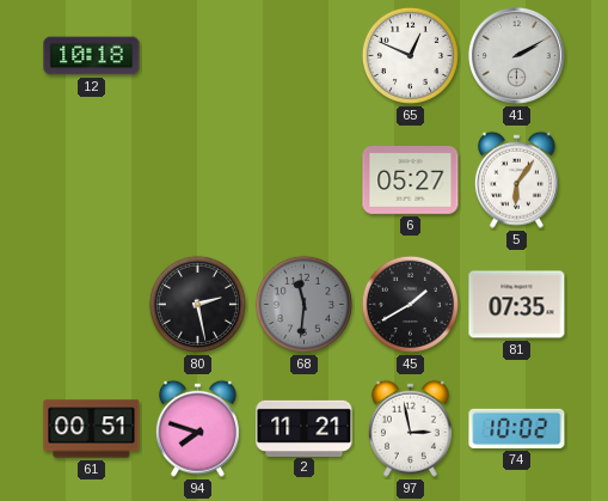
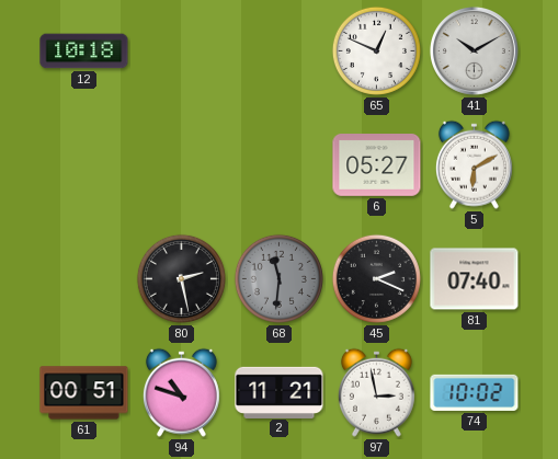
41: 2:10 -> 10:10
5: 6:06 -> 6:10
45: 1:40 -> 2:19
81: 07:35 -> 07:40
94: 7:48 -> 10:48
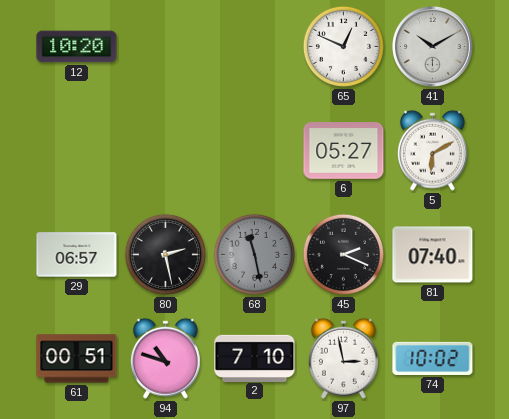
12: 10:18 -> 10:20
29: none -> 06:57
68: 11:31 -> 11:28
2: 11:21 -> 7:10
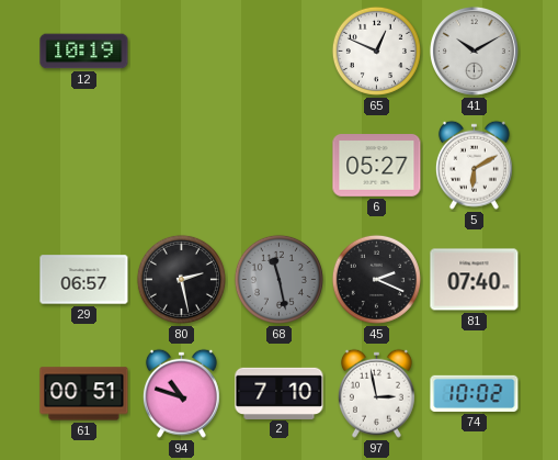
12: 10:20 -> 10:19
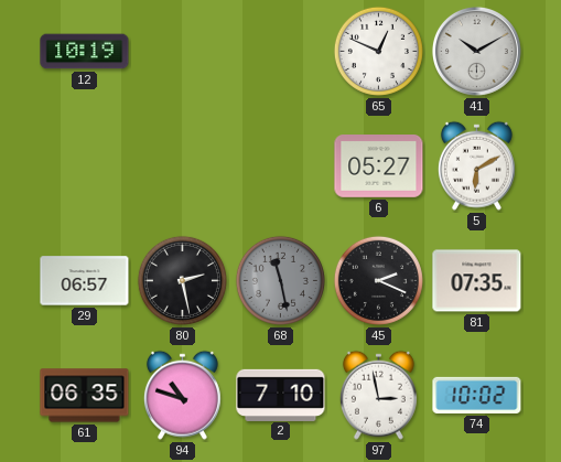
81: 07:40 -> 07:35
61: 00:51 -> 06:35
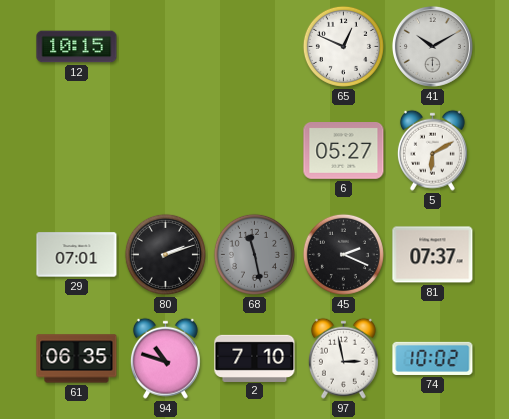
12: 10:19 -> 10:15
29: 06:57 -> 07:01
80: 2:28 -> 2:12
81: 07:35 -> 07:37
